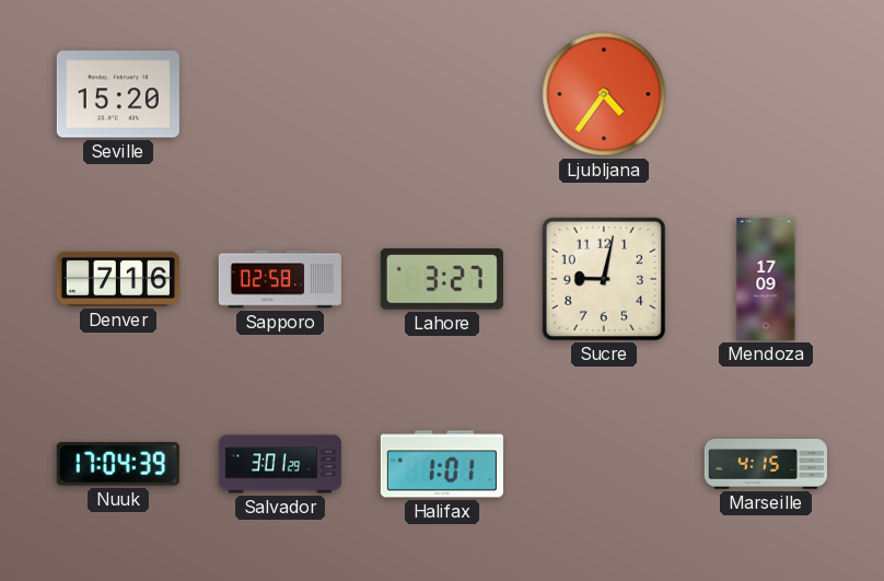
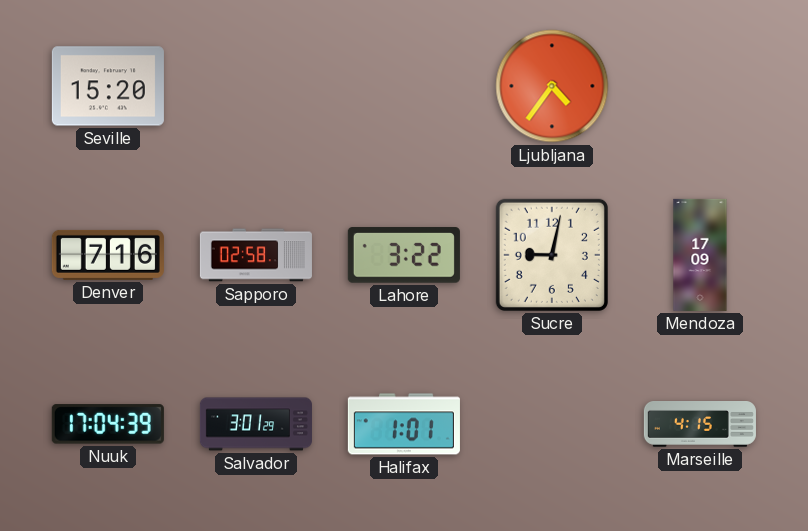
Lahore: 3:27 -> 3:22
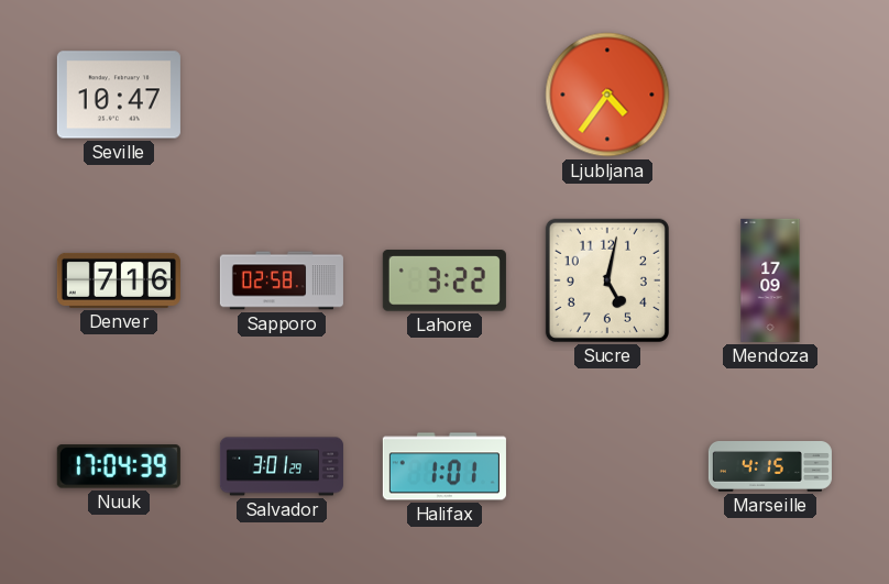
Seville: 15:20 -> 10:47
Sucre: 9:02 -> 5:02
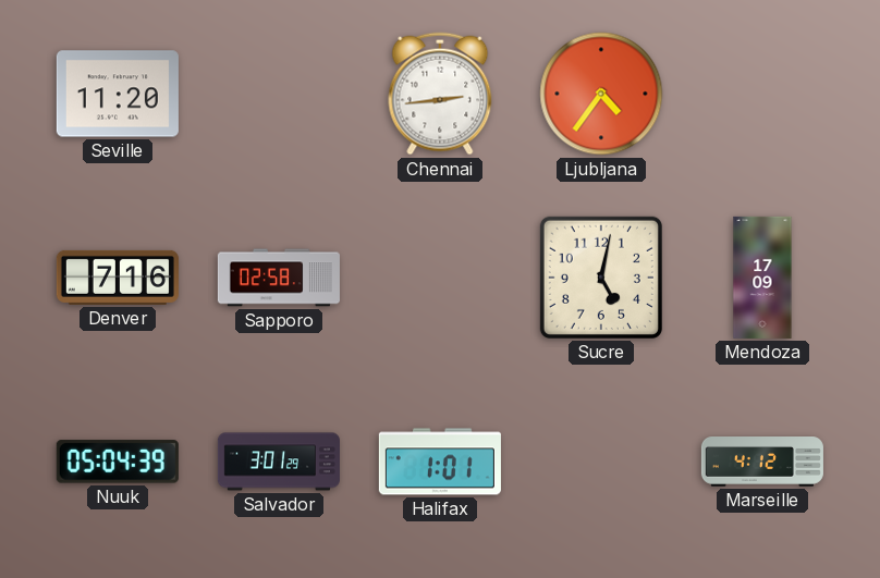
Seville: 10:47 -> 11:20
Chennai: none -> 2:44
Lahore: 3:22 -> none
Nuuk: 17:04 -> 05:04
Marseille: 4:15 -> 4:12
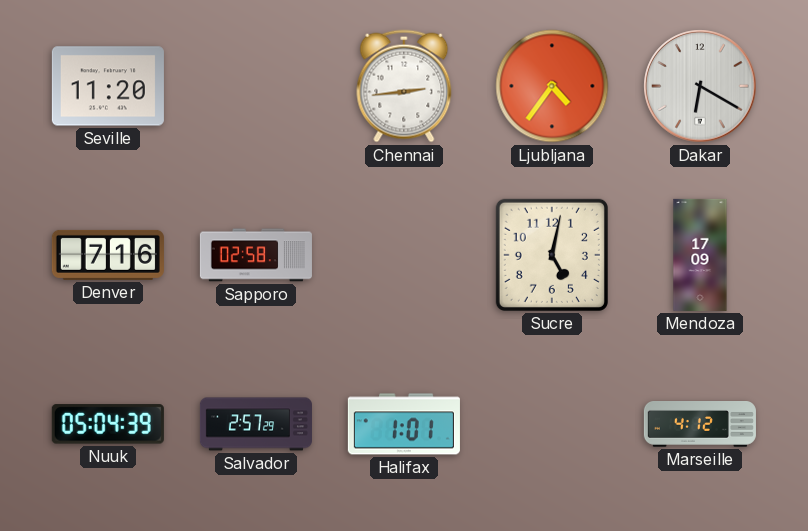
Dakar: none -> 6:20
Salvador: 3:01 -> 2:57
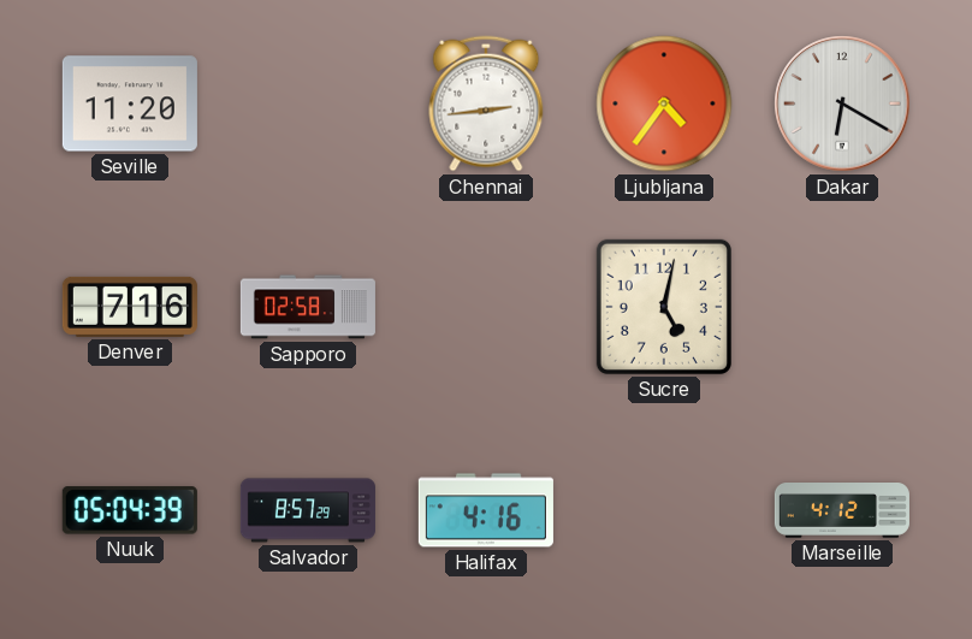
Mendoza: 17:09 -> none
Salvador: 2:57 -> 8:57
Halifax: 1:01 -> 4:16
